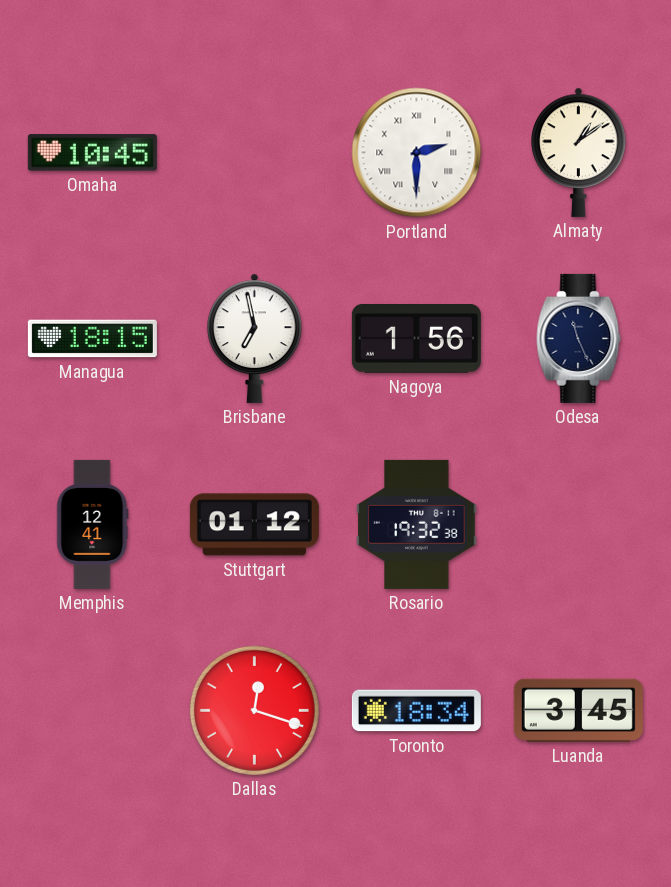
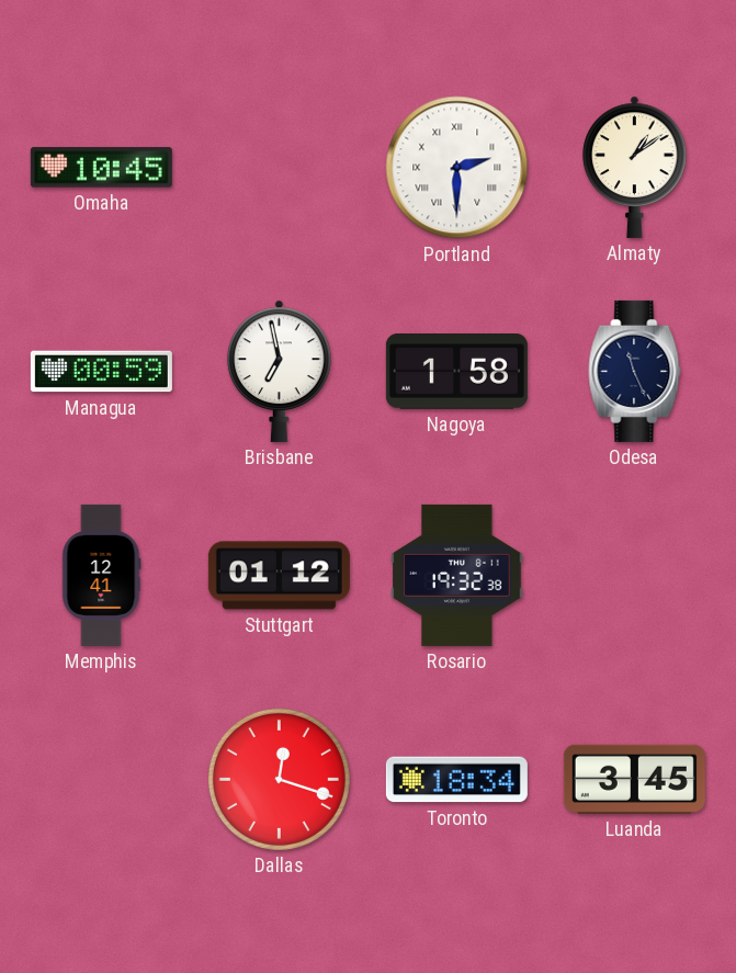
Managua: 18:15 -> 00:59
Nagoya: 1:56 -> 1:58
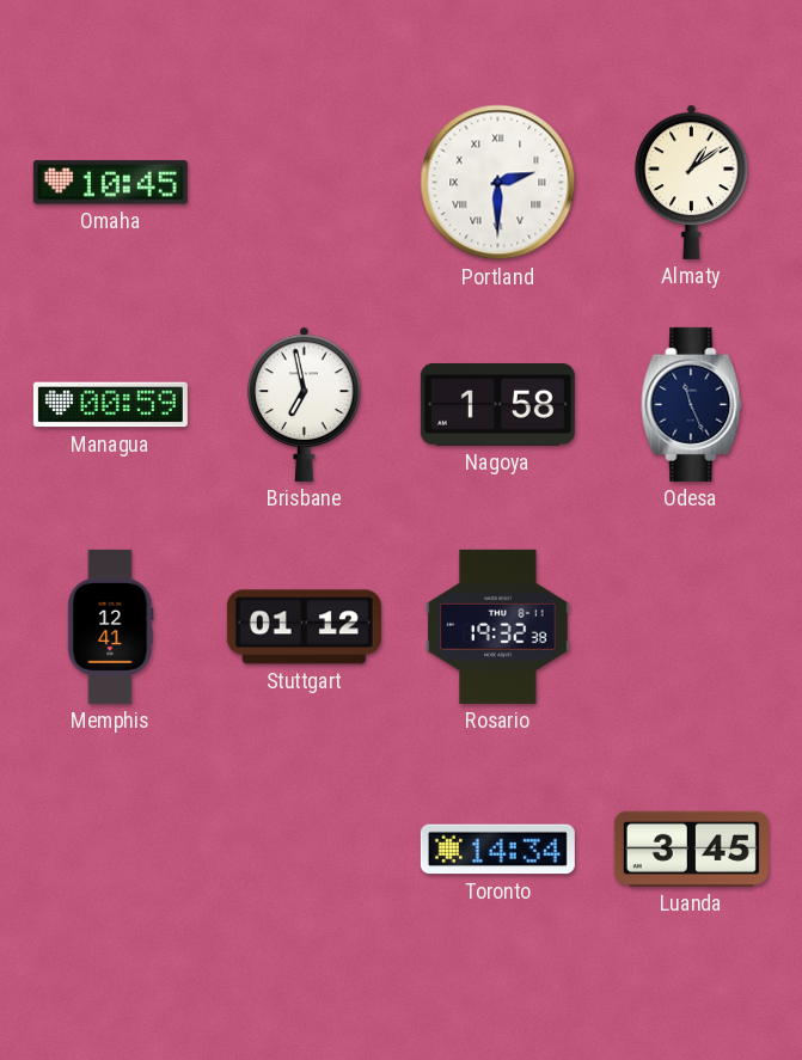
Dallas: 12:18 -> none
Toronto: 18:34 -> 14:34
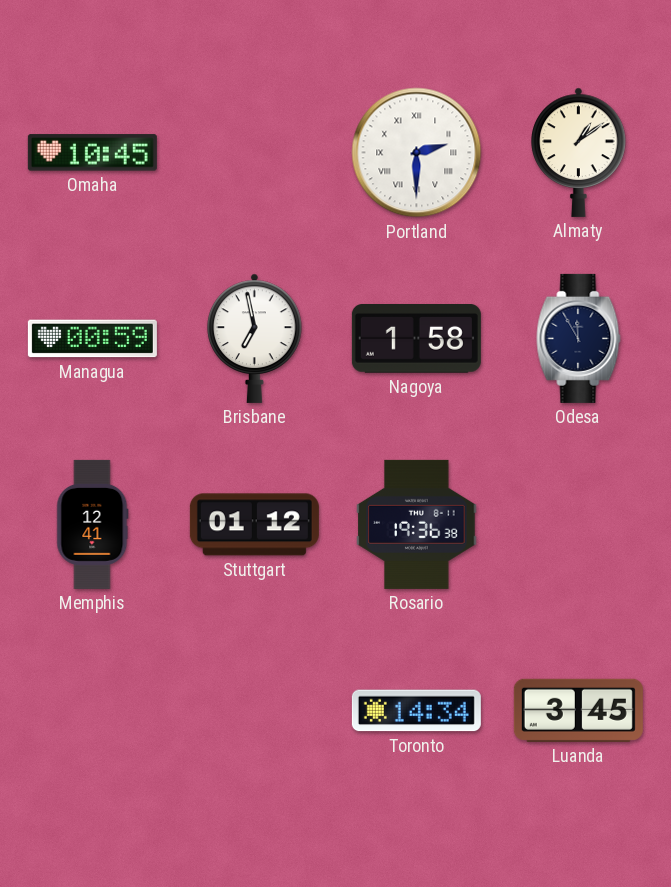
Odesa: 11:26 -> 11:55
Rosario: 19:32 -> 19:36
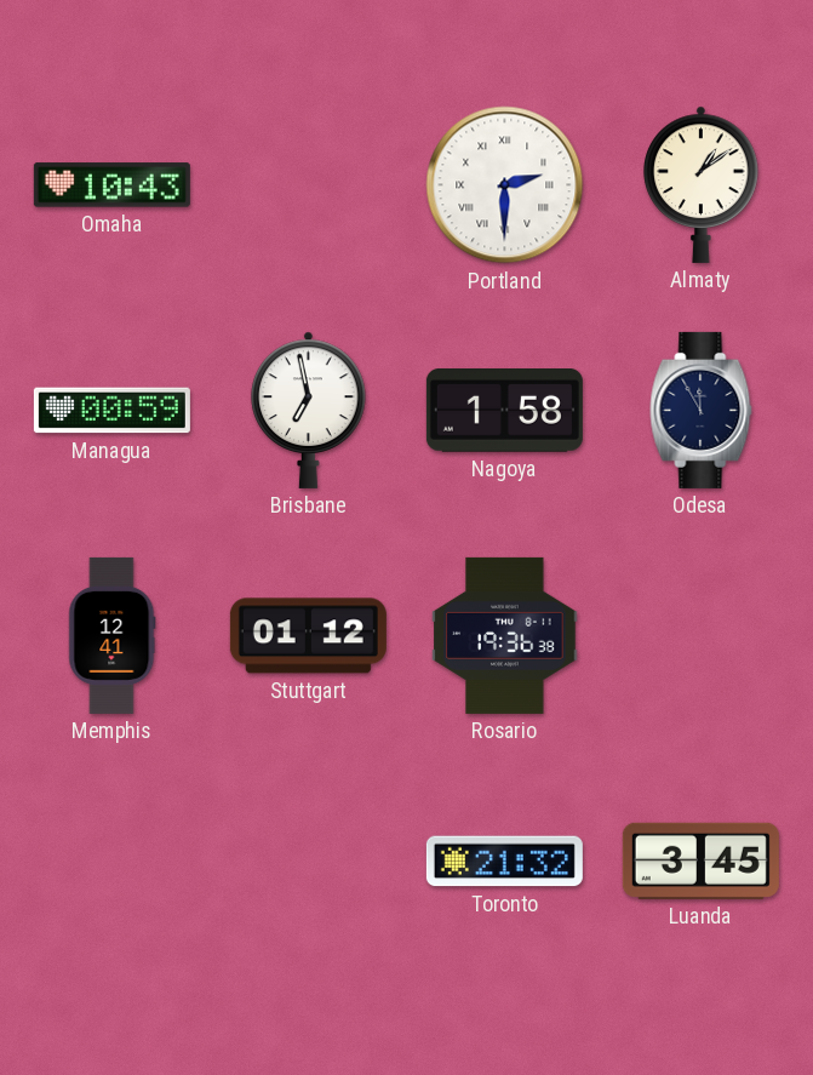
Omaha: 10:45 -> 10:43
Toronto: 14:34 -> 21:32
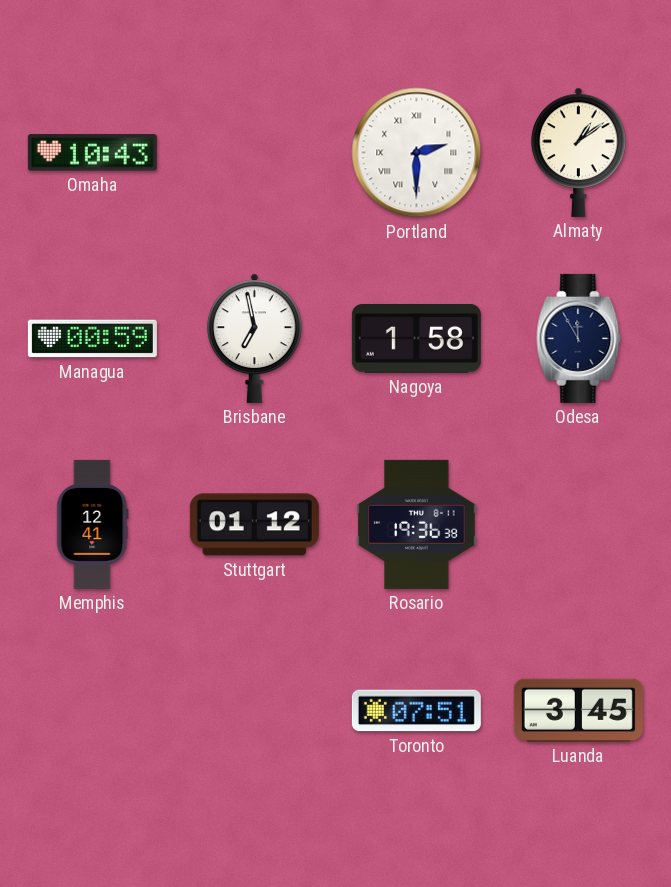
Toronto: 21:32 -> 07:51
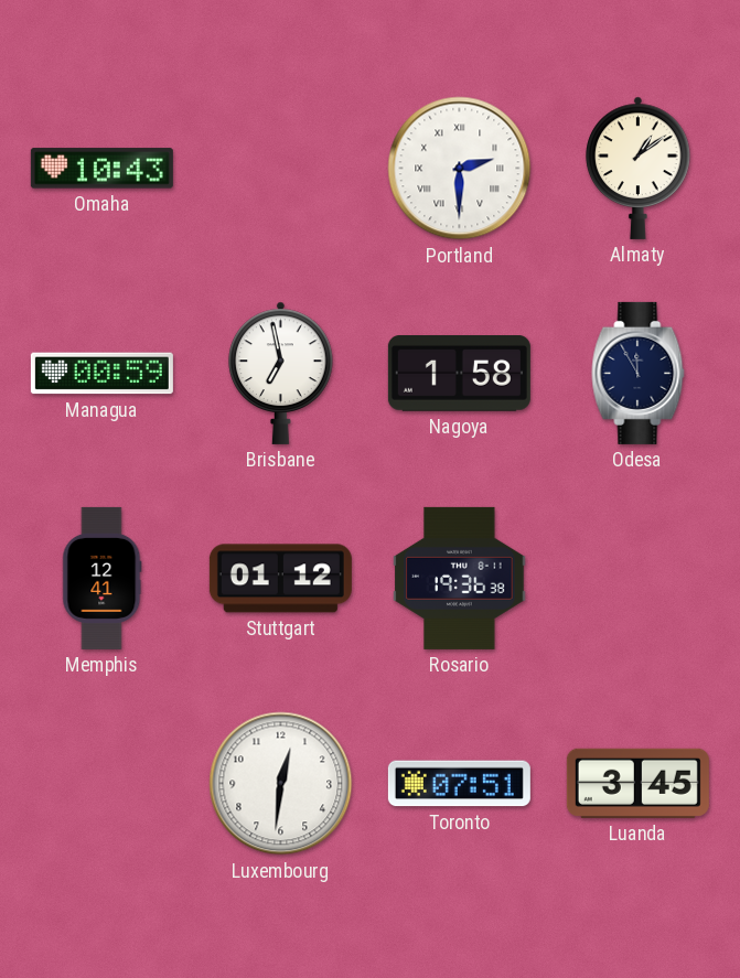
Luxembourg: none -> 12:31
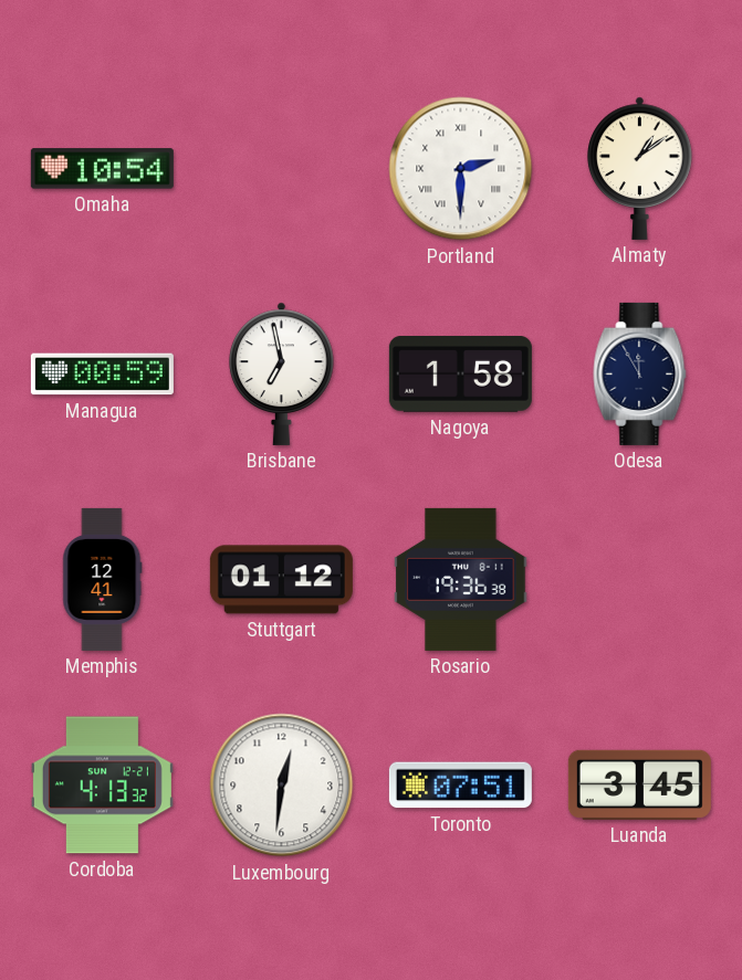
Omaha: 10:43 -> 10:54
Cordoba: none -> 4:13
